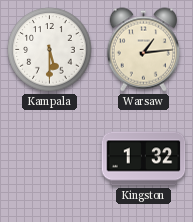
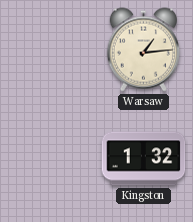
Kampala: 5:30 -> none
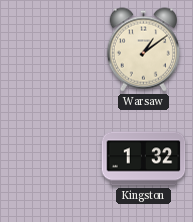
Warsaw: 1:14 -> 1:09
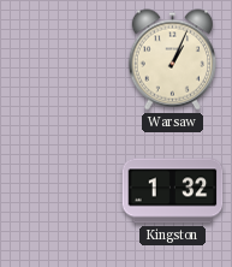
Warsaw: 1:09 -> 1:04
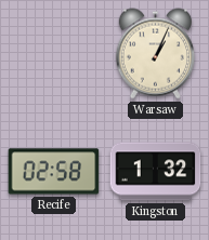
Recife: none -> 02:58
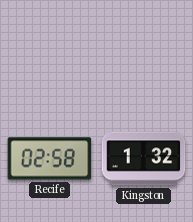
Warsaw: 1:04 -> none
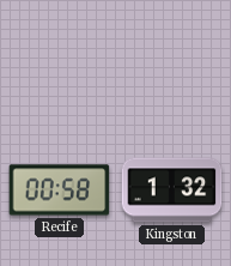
Recife: 02:58 -> 00:58
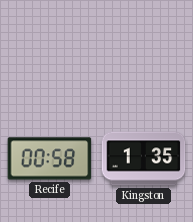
Kingston: 1:32 -> 1:35
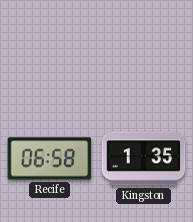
Recife: 00:58 -> 06:58
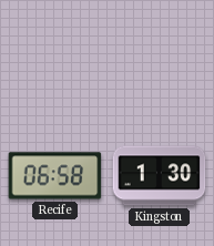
Kingston: 1:35 -> 1:30
